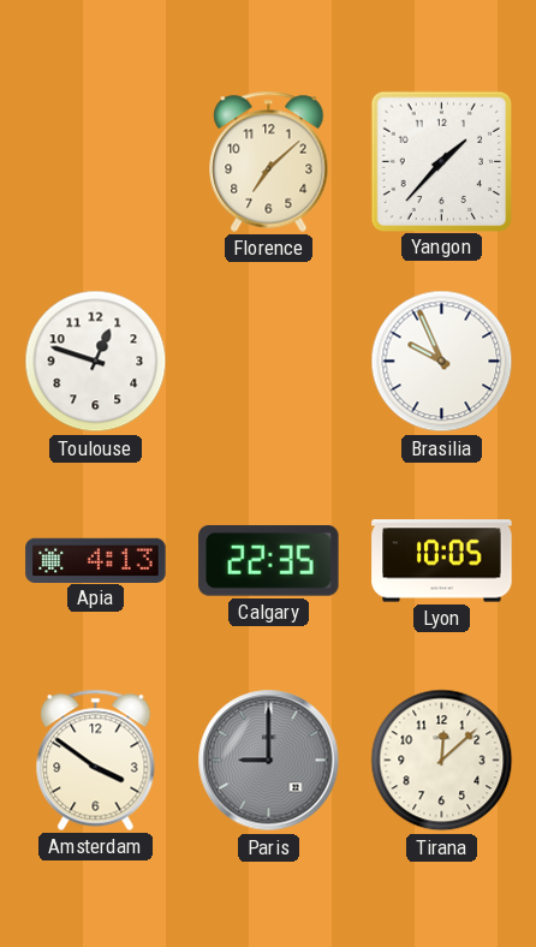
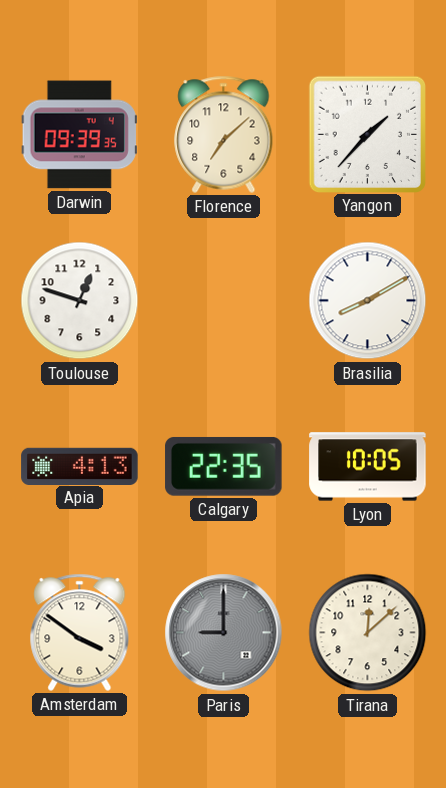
Darwin: none -> 09:39
Brasilia: 9:56 -> 8:10
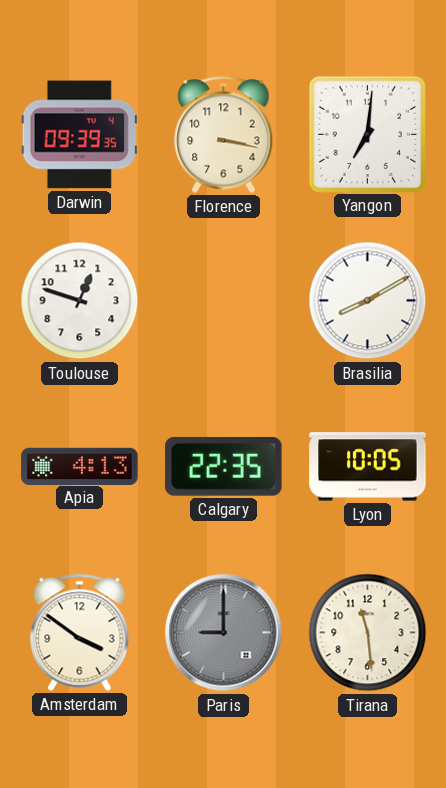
Florence: 7:08 -> 3:17
Yangon: 1:37 -> 7:01
Tirana: 12:08 -> 11:29
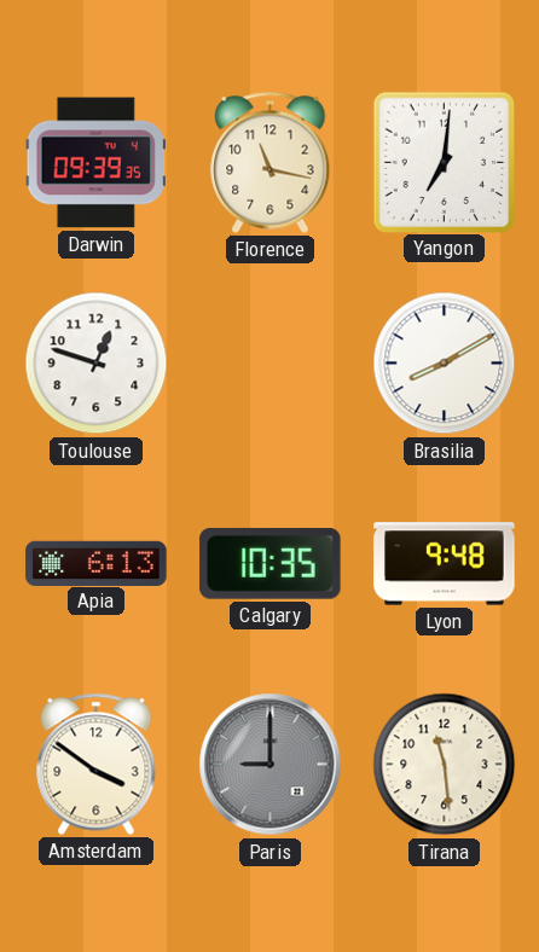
Florence: 3:17 -> 11:17
Apia: 4:13 -> 6:13
Calgary: 22:35 -> 10:35
Lyon: 10:05 -> 9:48
